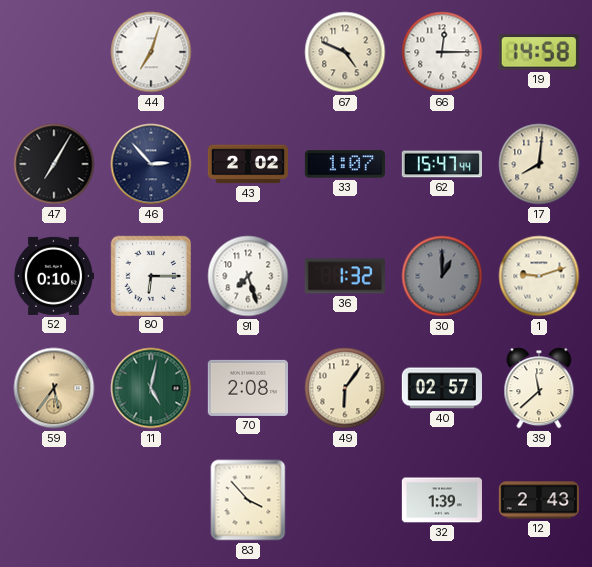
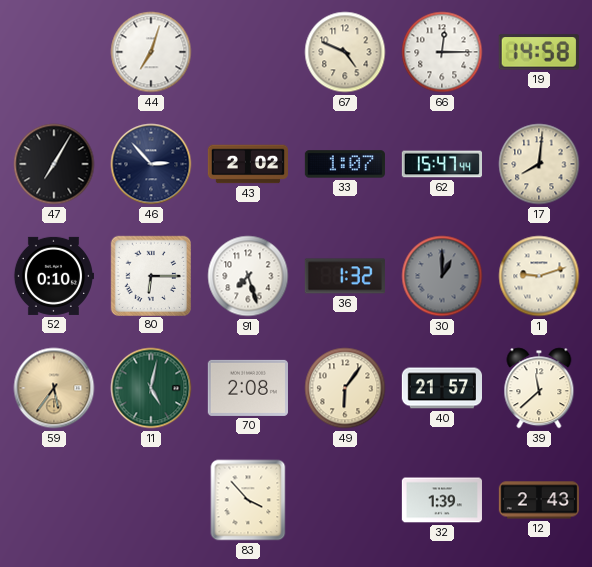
40: 02:57 -> 21:57
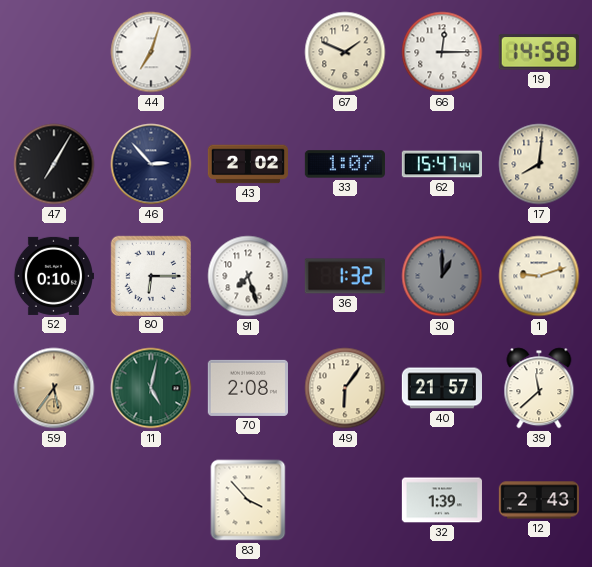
67: 4:49 -> 1:49
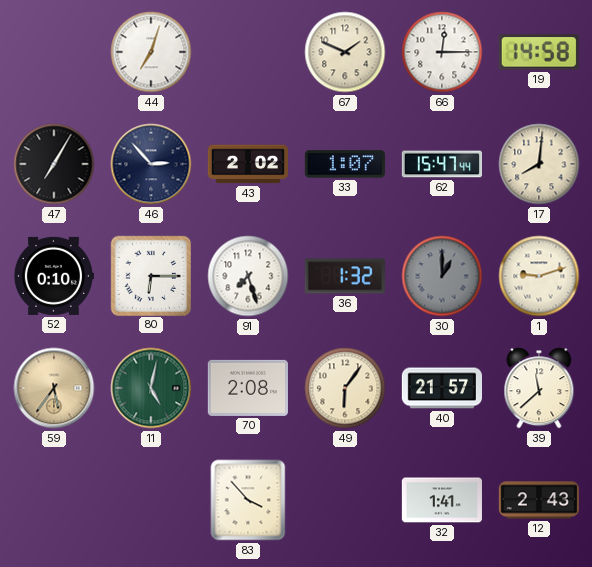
32: 1:39 -> 1:41
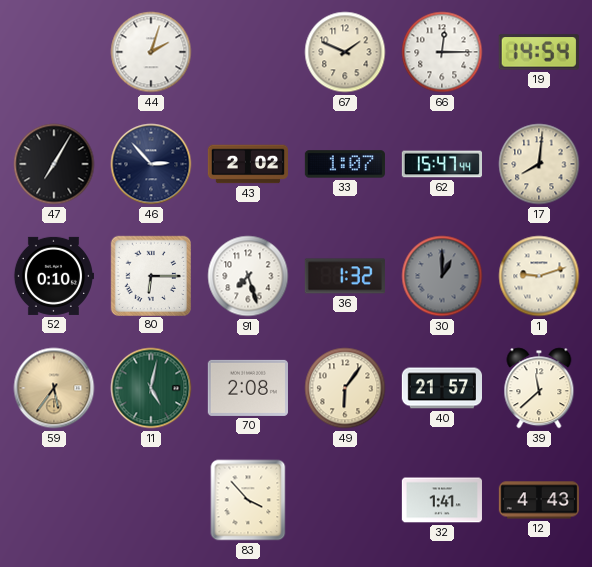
44: 7:03 -> 2:03
19: 14:58 -> 14:54
12: 2:43 -> 4:43
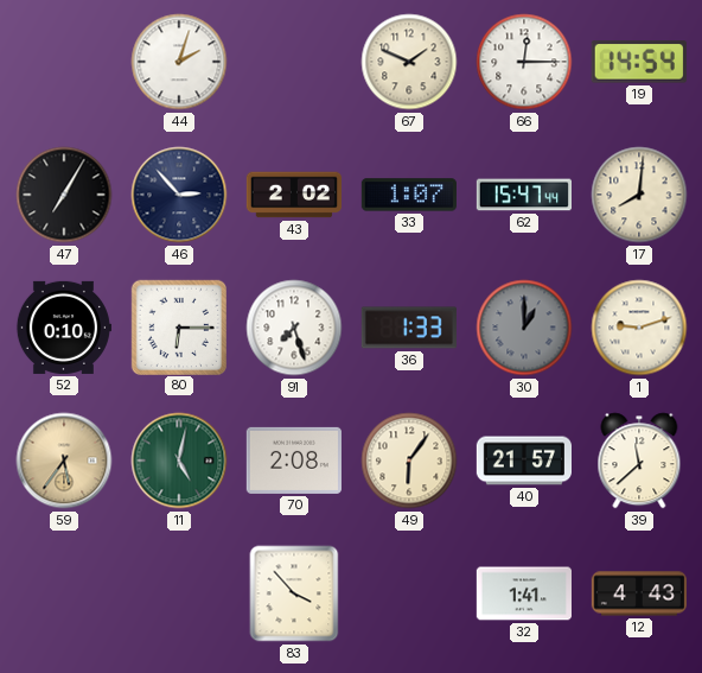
36: 1:32 -> 1:33
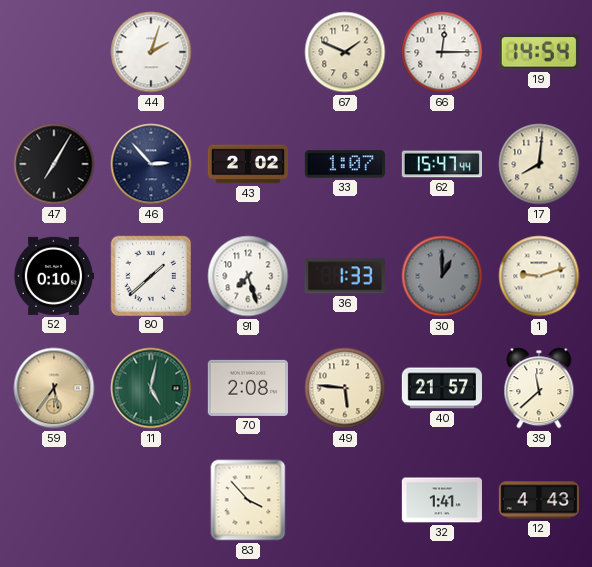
80: 6:15 -> 1:38
49: 6:06 -> 5:46
